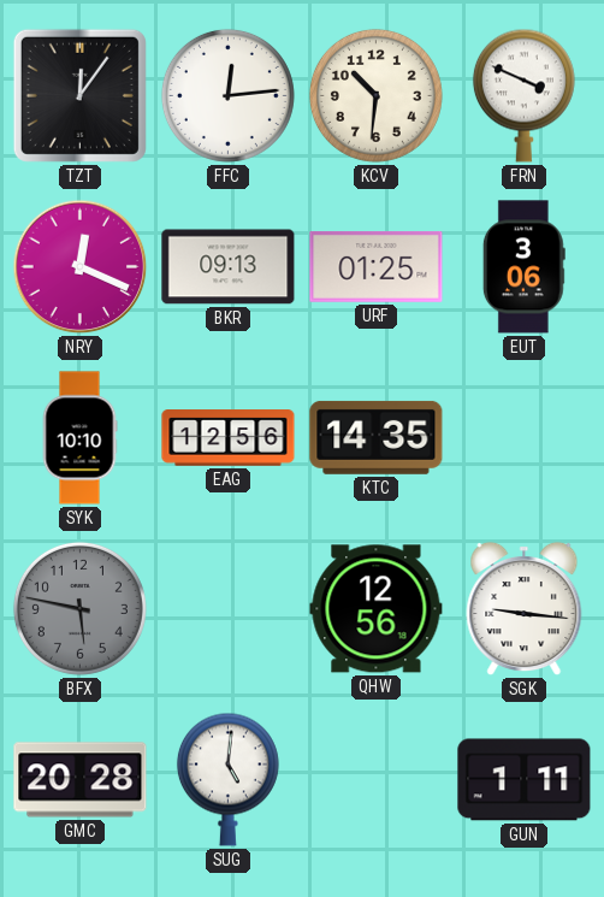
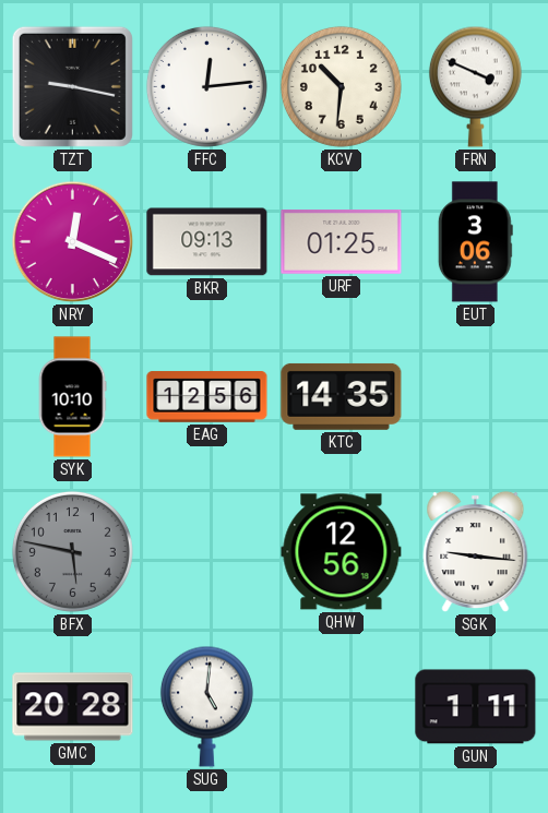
TZT: 12:06 -> 9:17
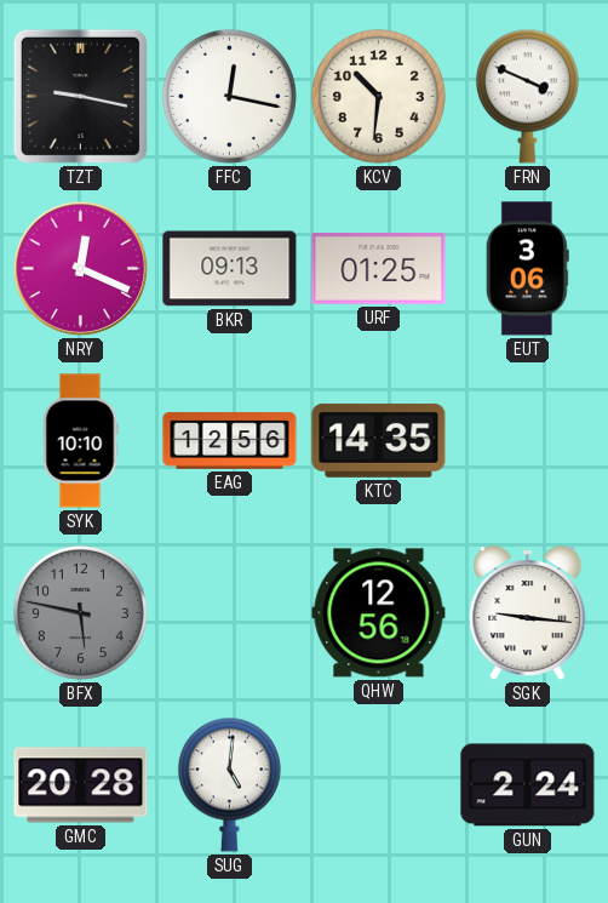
FFC: 12:14 -> 12:17
GUN: 1:11 -> 2:24
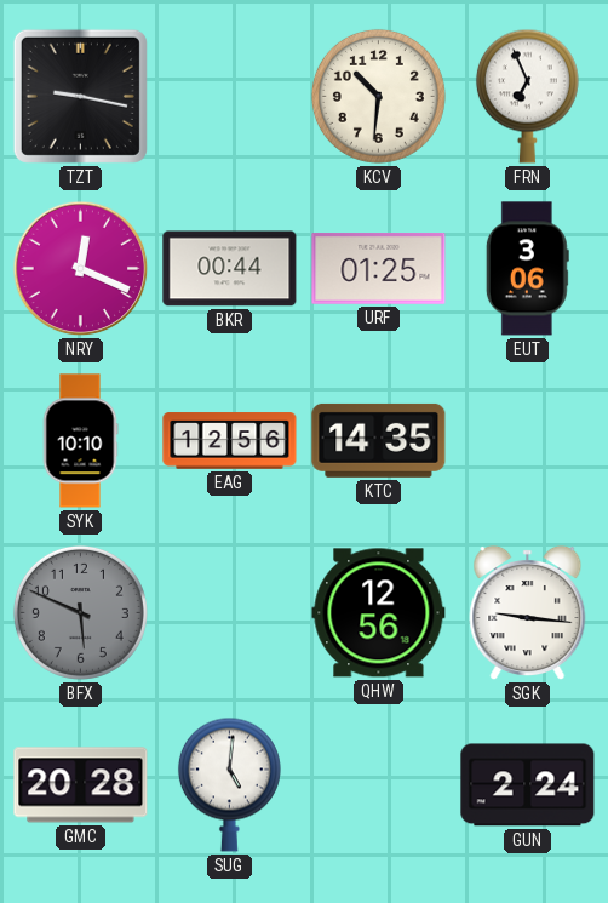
FFC: 12:17 -> none
FRN: 3:49 -> 6:56
BKR: 09:13 -> 00:44
BFX: 5:47 -> 5:49
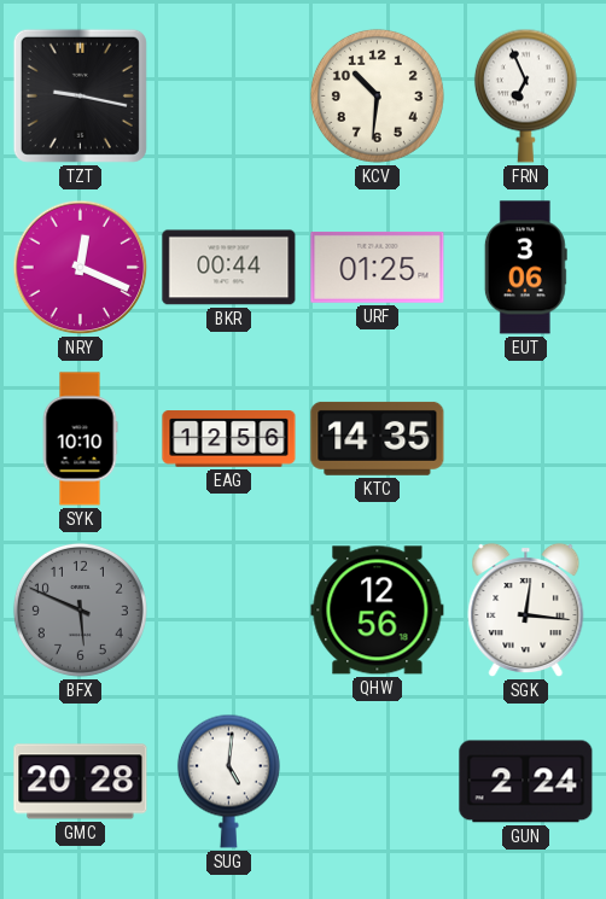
SGK: 9:16 -> 12:16
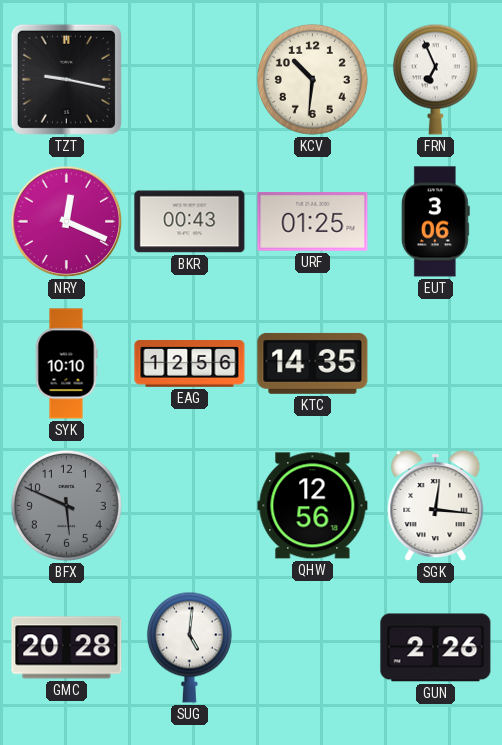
BKR: 00:44 -> 00:43
GUN: 2:24 -> 2:26
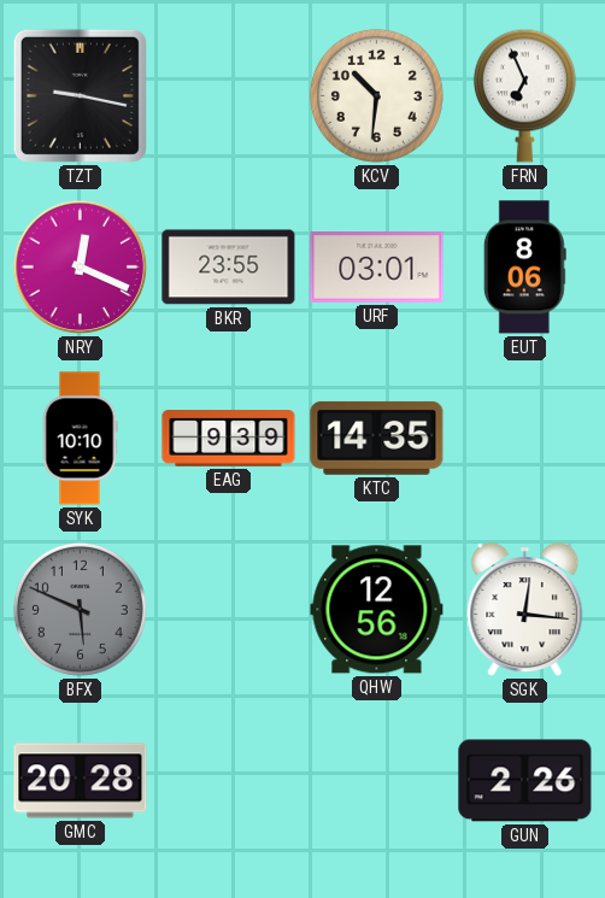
BKR: 00:43 -> 23:55
URF: 01:25 -> 03:01
EUT: 3:06 -> 8:06
EAG: 12:56 -> 9:39
SUG: 5:01 -> none
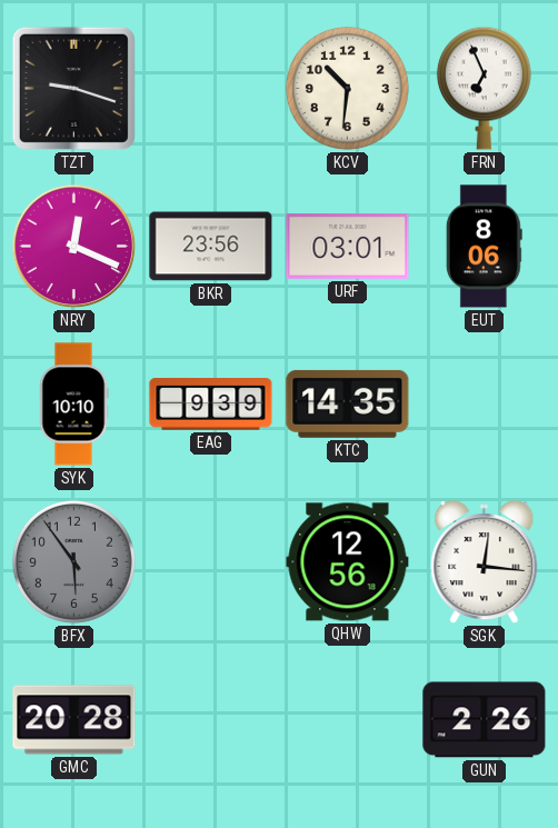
TZT: 9:17 -> 9:18
BKR: 23:55 -> 23:56
BFX: 5:49 -> 5:54
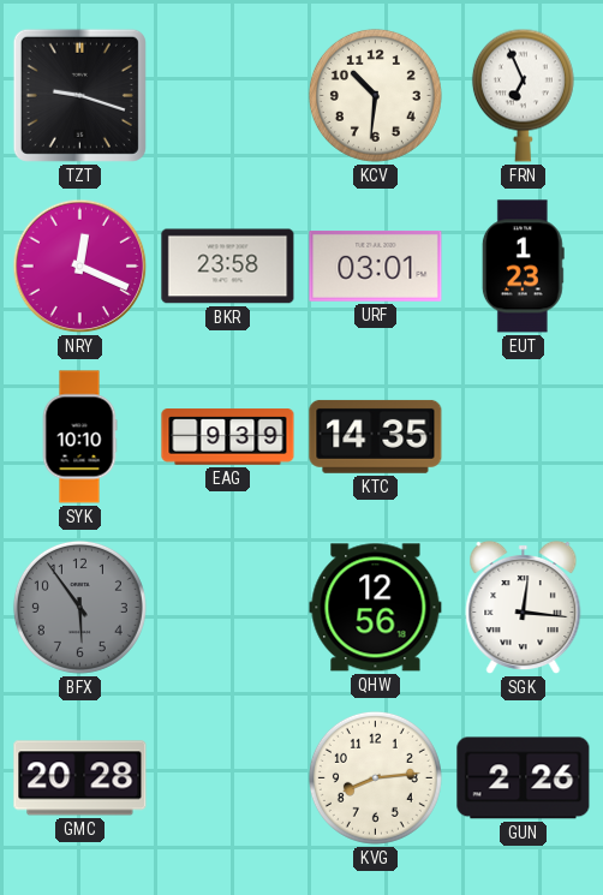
BKR: 23:56 -> 23:58
EUT: 8:06 -> 1:23
KVG: none -> 8:14
